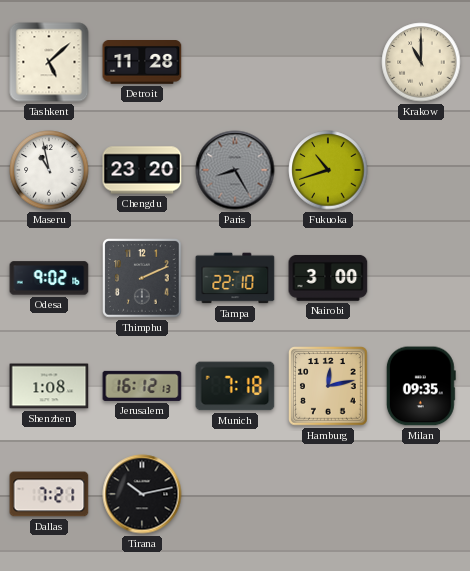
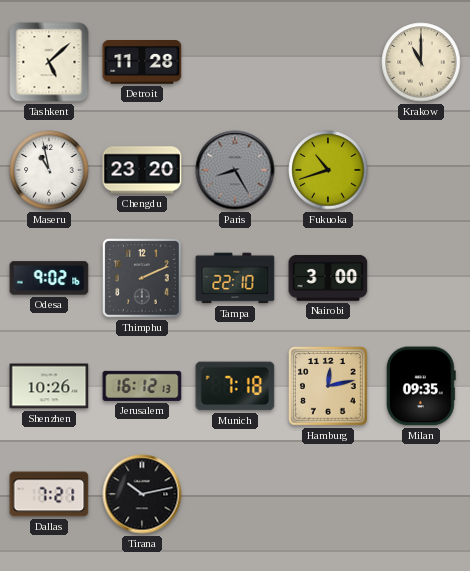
Shenzhen: 1:08 -> 10:26
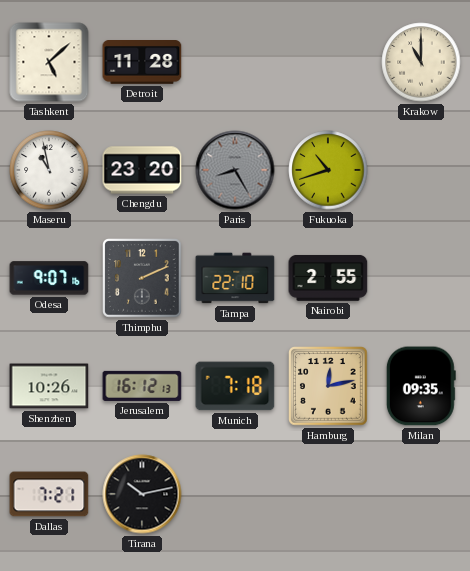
Odesa: 9:02 -> 9:07
Nairobi: 3:00 -> 2:55
